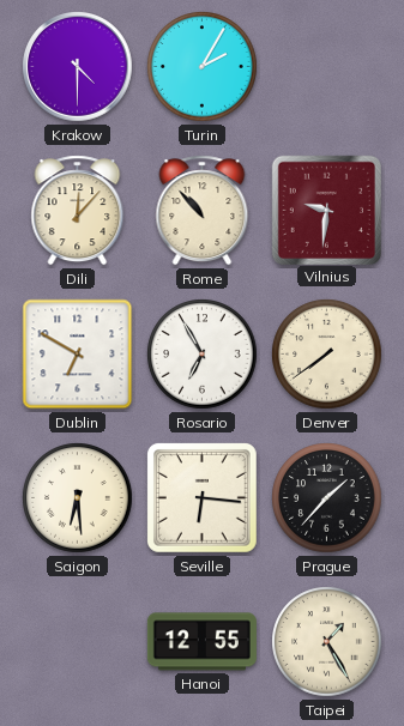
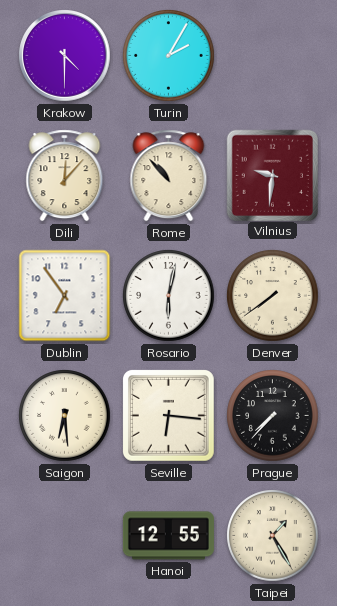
Dublin: 6:50 -> 6:54
Rosario: 6:55 -> 6:02
Prague: 1:37 -> 7:37
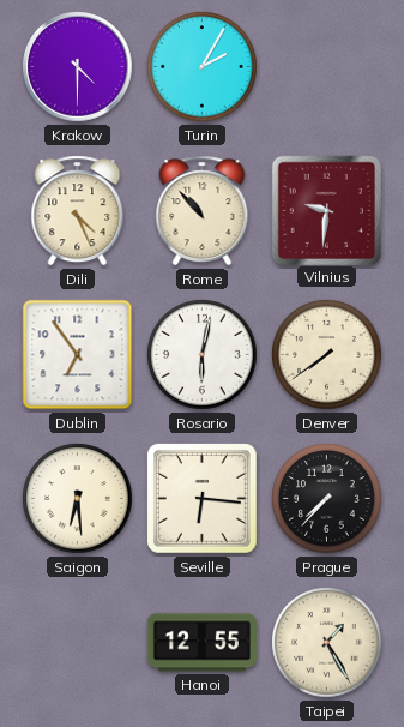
Dili: 12:07 -> 4:26
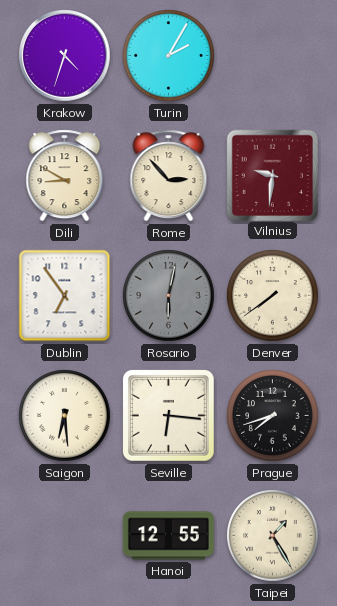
Krakow: 4:30 -> 4:33
Dili: 4:26 -> 8:50
Rome: 10:53 -> 2:53
Rosario dial: white -> grey
Prague: 7:37 -> 7:42
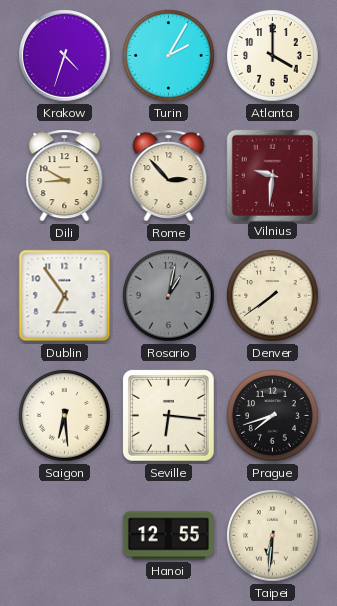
Atlanta: none -> 4:00
Rosario: 6:02 -> 1:02
Taipei: 1:25 -> 6:31
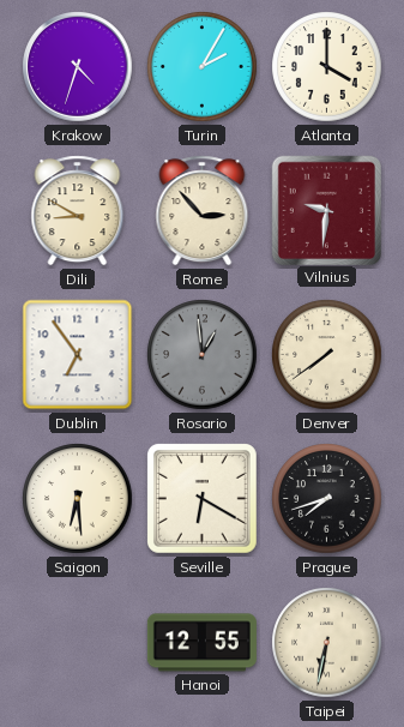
Rosario: 1:02 -> 12:59
Seville: 6:16 -> 6:20
Taipei: 6:31 -> 6:32
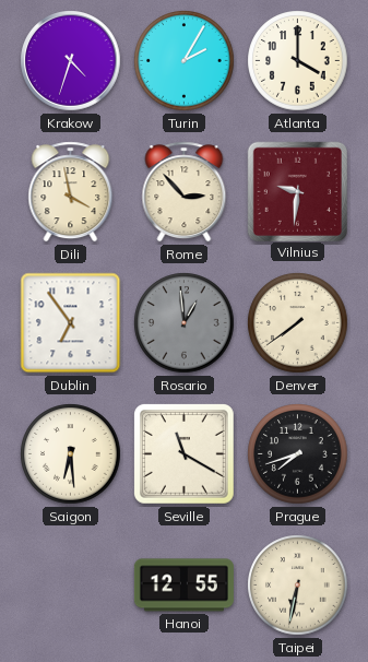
Dili: 8:50 -> 3:58
Seville: 6:20 -> 11:20
